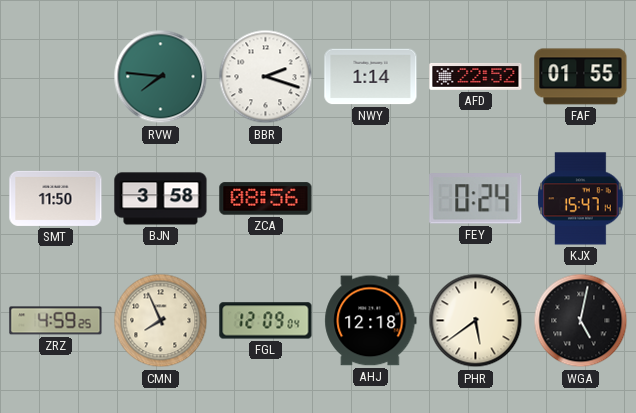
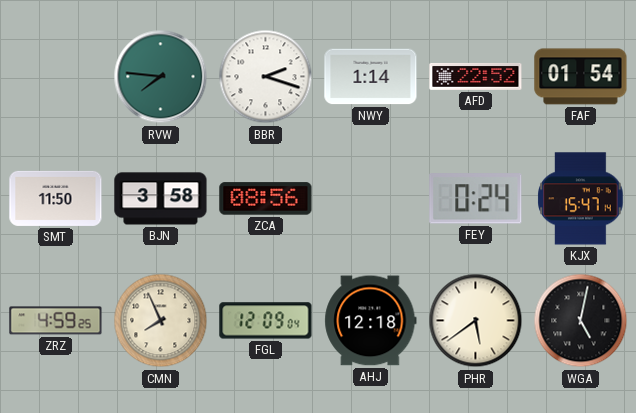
FAF: 01:55 -> 01:54
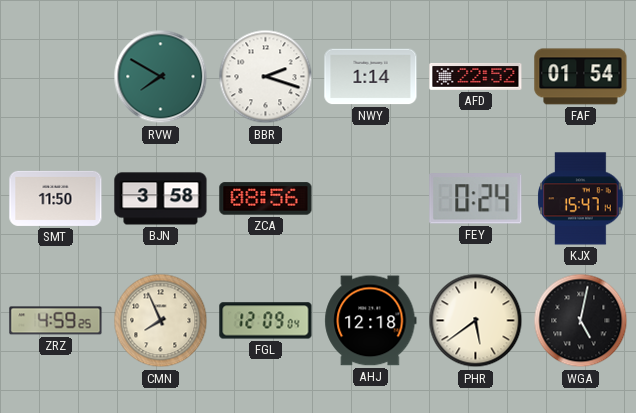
RVW: 7:46 -> 7:50
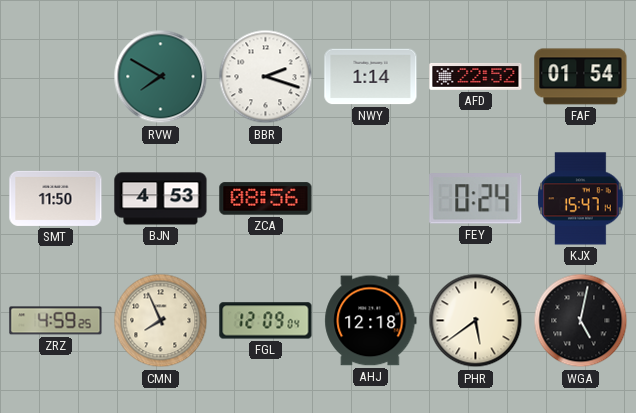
BJN: 3:58 -> 4:53
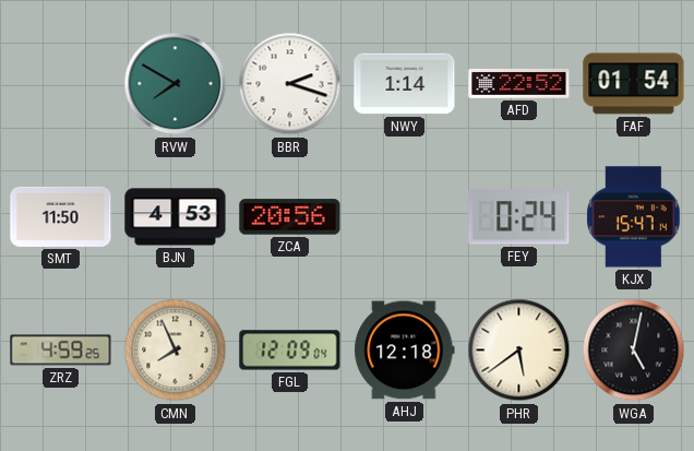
ZCA: 08:56 -> 20:56
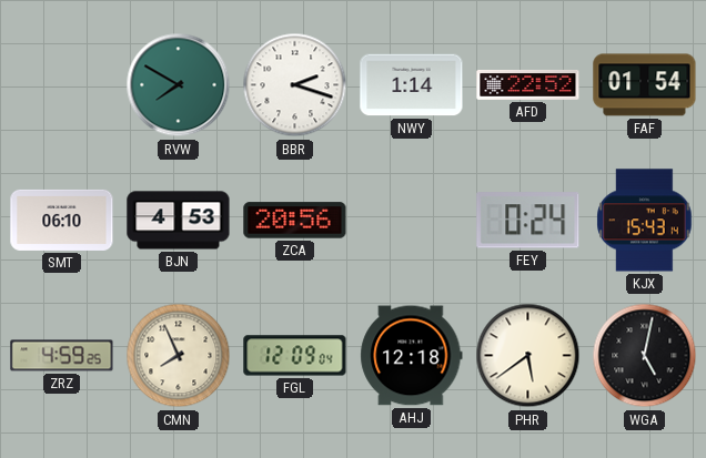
SMT: 11:50 -> 06:10
KJX: 15:47 -> 15:43
